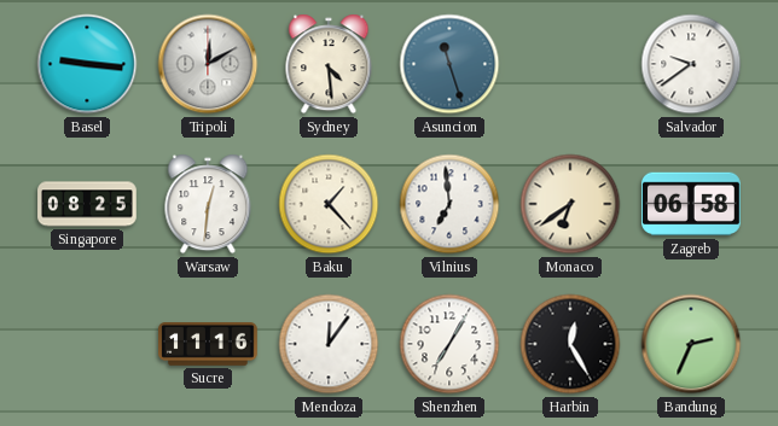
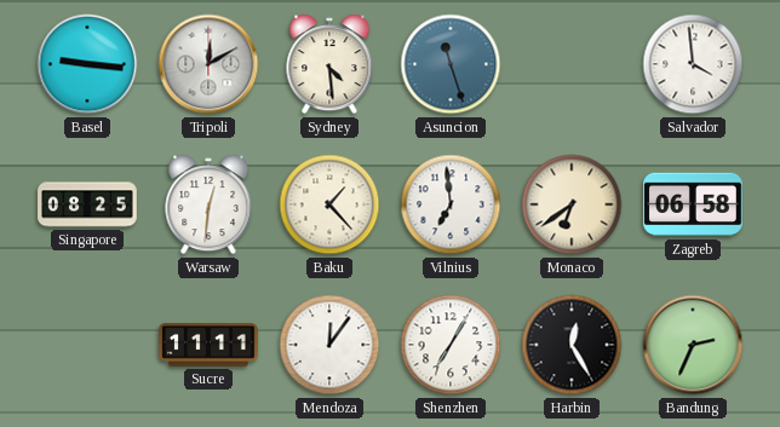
Salvador: 9:39 -> 3:59
Sucre: 11:16 -> 11:11
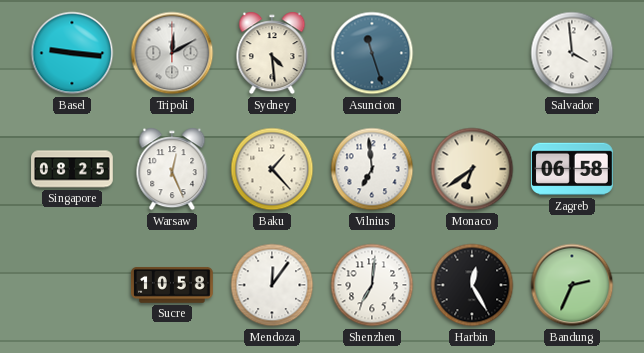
Warsaw: 12:31 -> 12:26
Sucre: 11:11 -> 10:58
Shenzhen: 7:05 -> 7:01
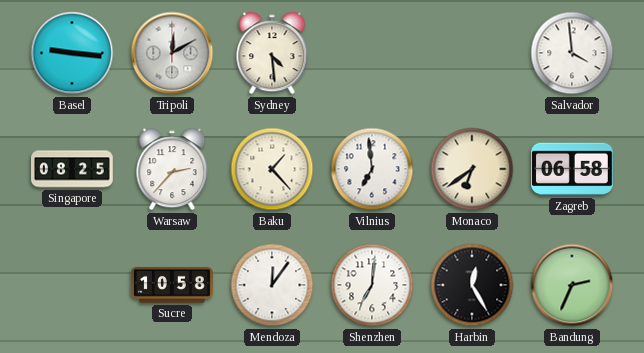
Asuncion: 11:27 -> none
Warsaw: 12:26 -> 2:37
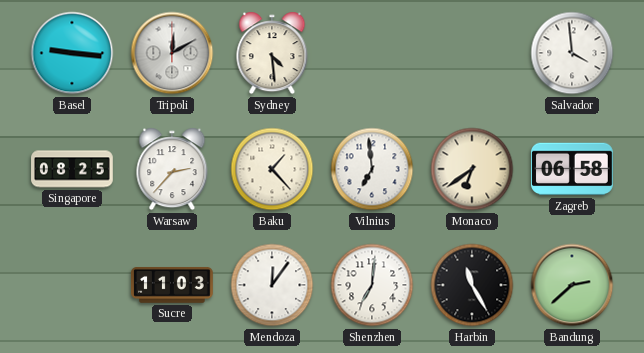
Sucre: 10:58 -> 11:03
Harbin: 12:25 -> 11:25
Bandung: 2:34 -> 2:38
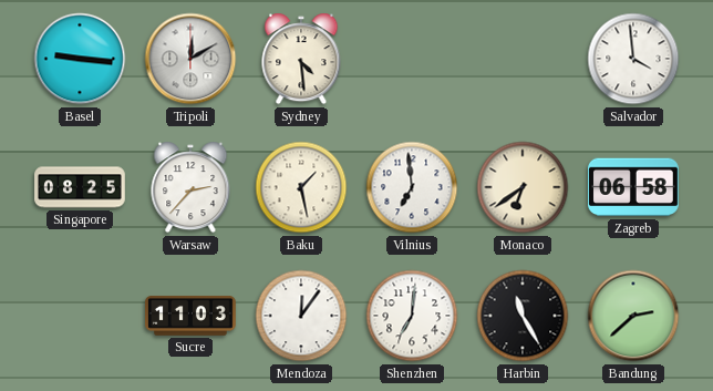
Baku: 1:23 -> 1:28
